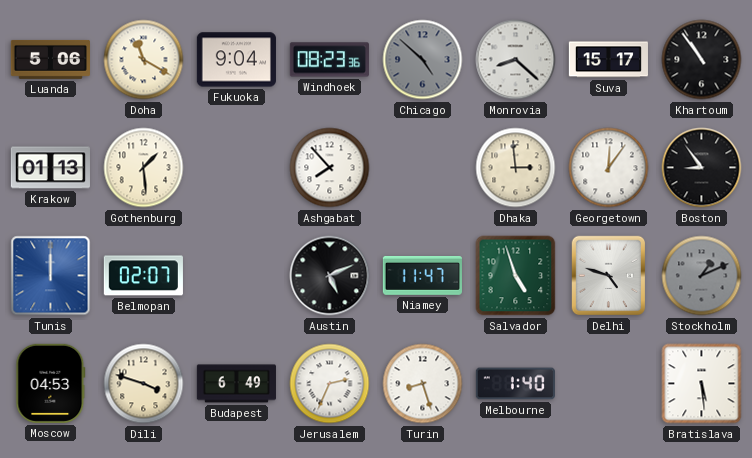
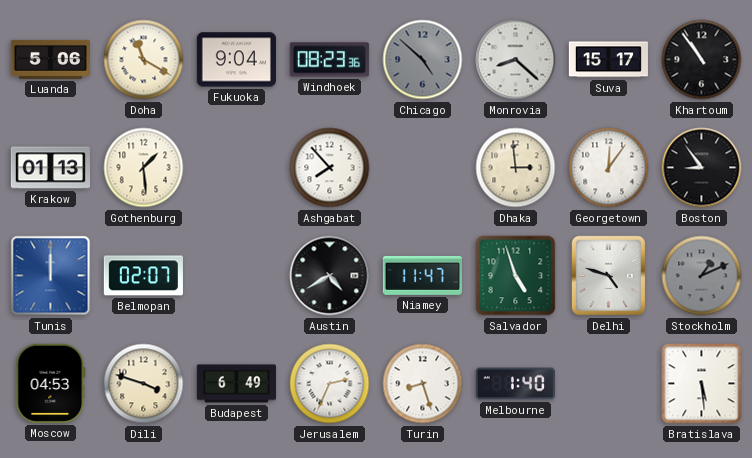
Austin: 5:11 -> 4:40
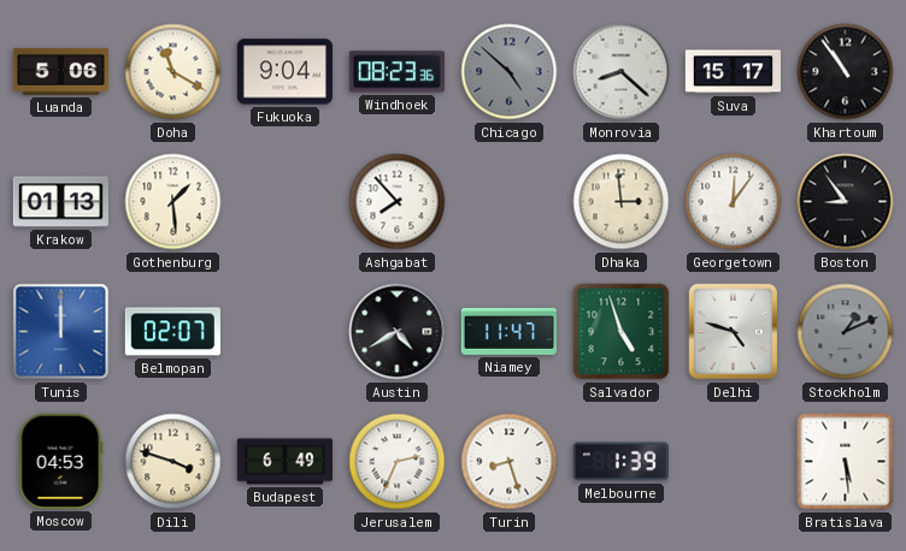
Melbourne: 1:40 -> 1:39
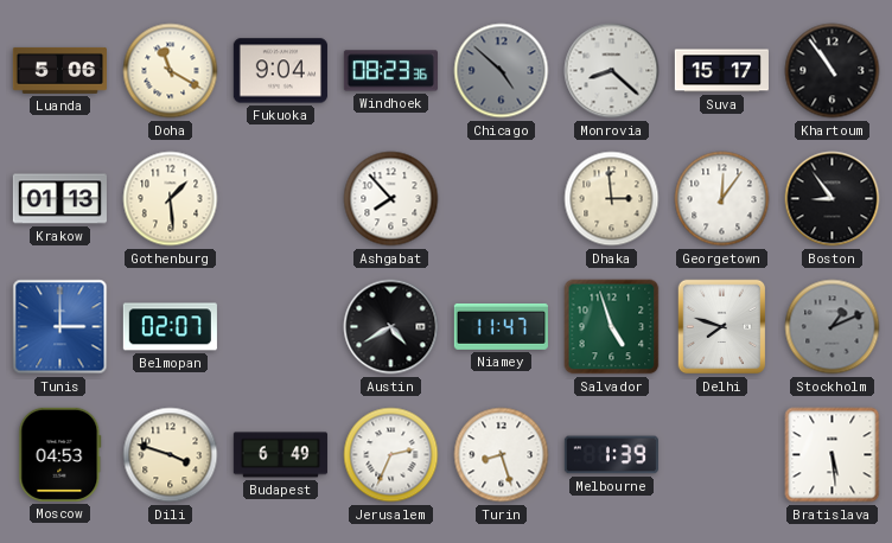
Tunis: 12:00 -> 3:00
Delhi: 4:48 -> 7:48
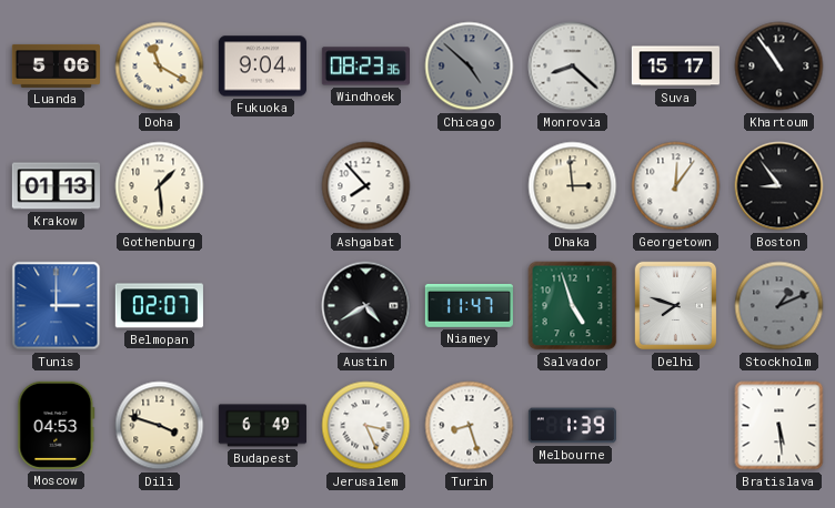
Jerusalem: 2:34 -> 3:26
